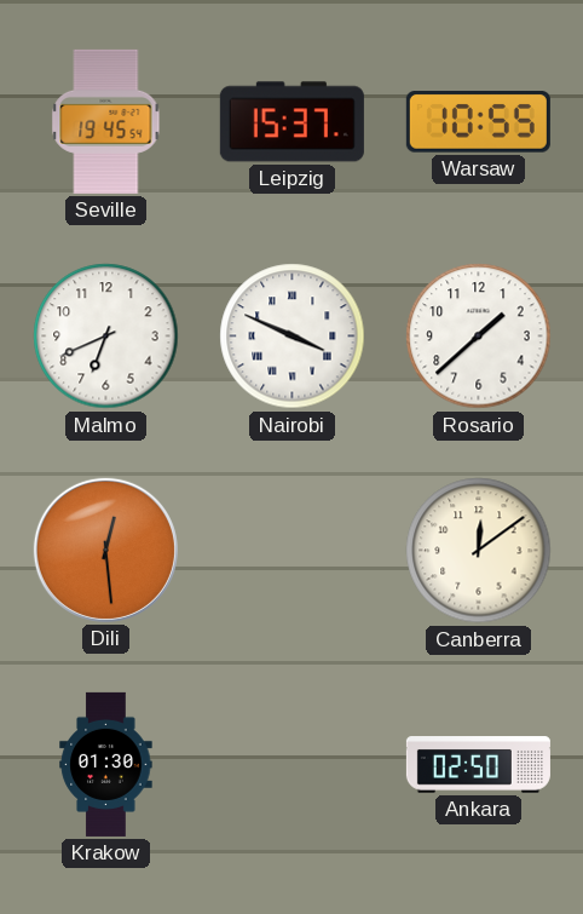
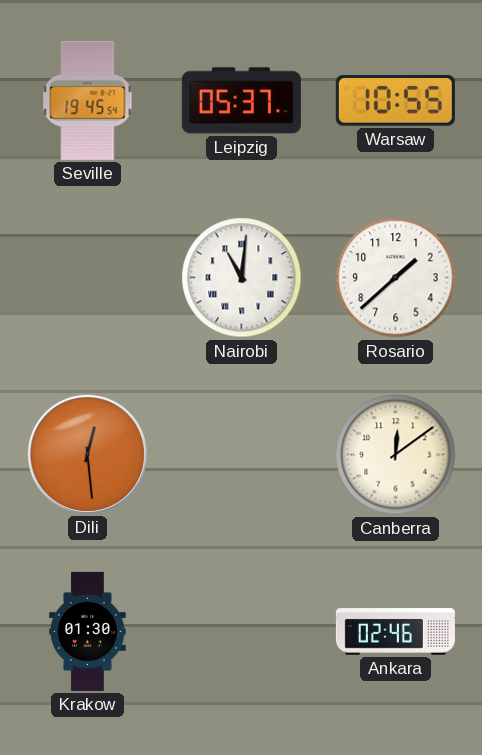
Leipzig: 15:37 -> 05:37
Malmo: 6:41 -> none
Nairobi: 3:49 -> 11:01
Ankara: 02:50 -> 02:46
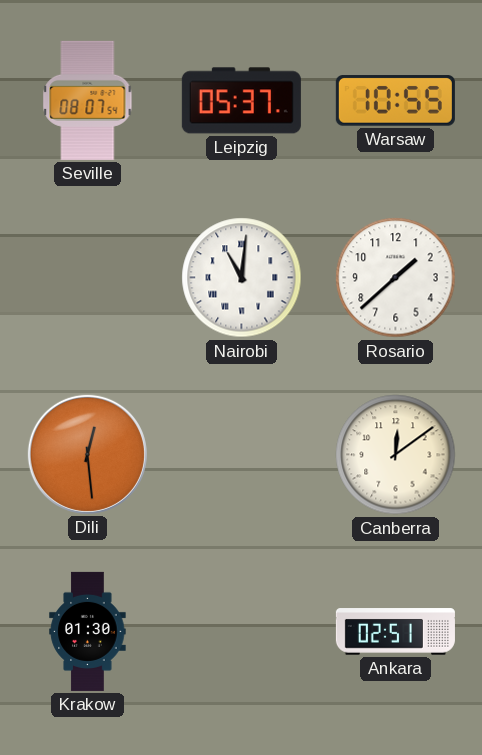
Seville: 19:45 -> 08:07
Ankara: 02:46 -> 02:51
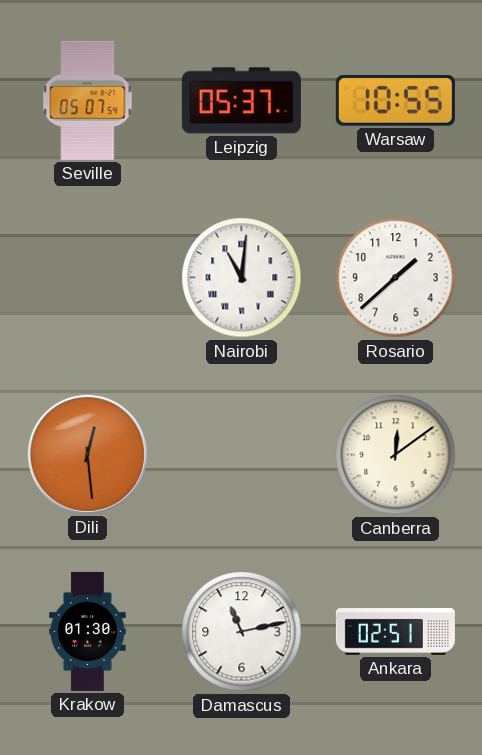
Seville: 08:07 -> 05:07
Damascus: none -> 11:13
